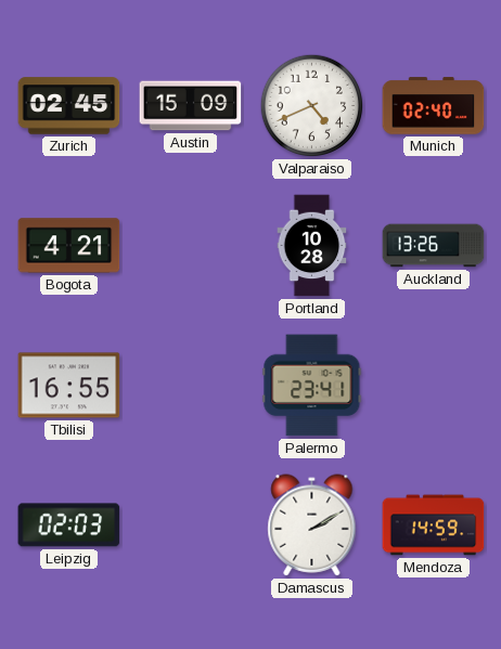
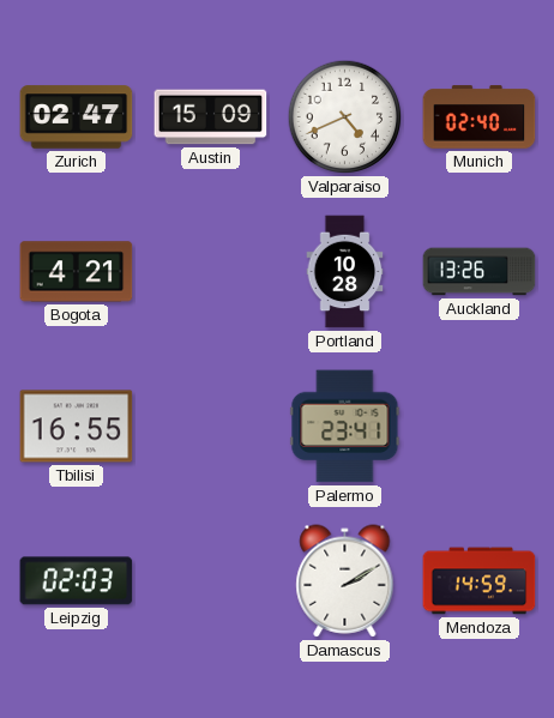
Zurich: 02:45 -> 02:47
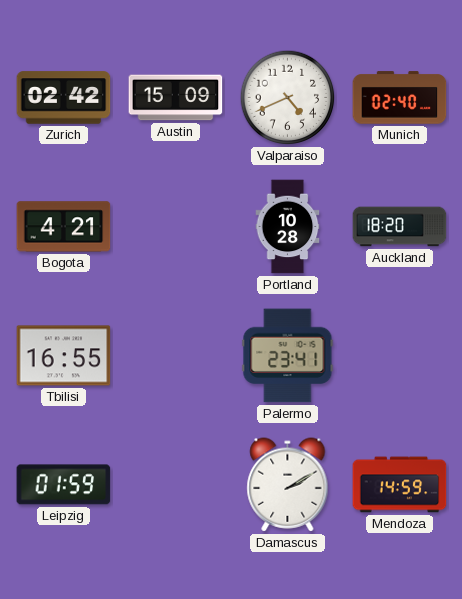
Zurich: 02:47 -> 02:42
Auckland: 13:26 -> 18:20
Leipzig: 02:03 -> 01:59
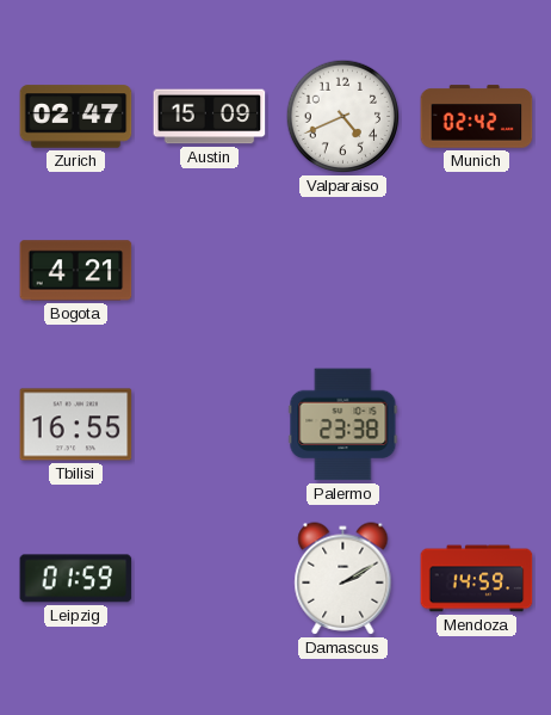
Zurich: 02:42 -> 02:47
Munich: 02:40 -> 02:42
Portland: 10:28 -> none
Auckland: 18:20 -> none
Palermo: 23:41 -> 23:38
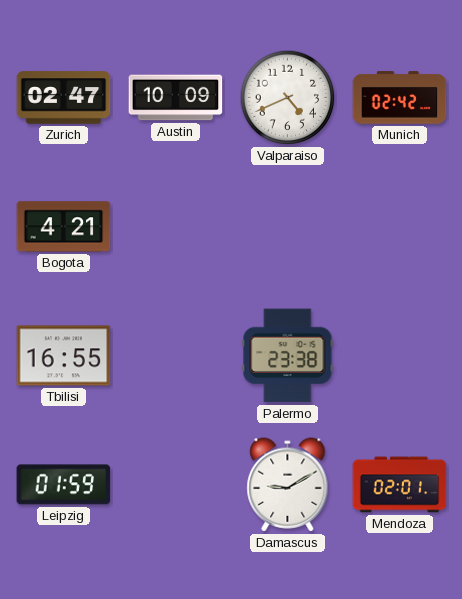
Austin: 15:09 -> 10:09
Damascus: 2:10 -> 9:10
Mendoza: 14:59 -> 02:01
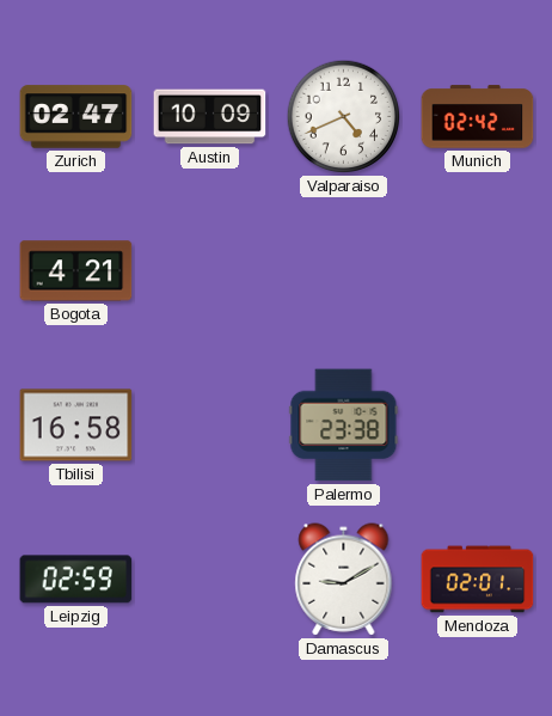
Tbilisi: 16:55 -> 16:58
Leipzig: 01:59 -> 02:59
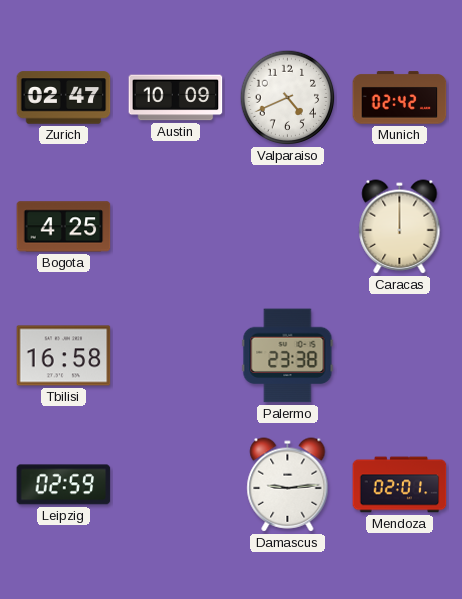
Bogota: 4:21 -> 4:25
Caracas: none -> 12:00
Damascus: 9:10 -> 9:14
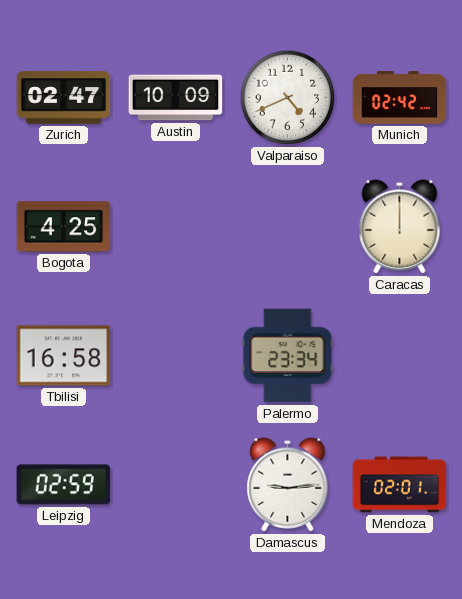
Palermo: 23:38 -> 23:34
